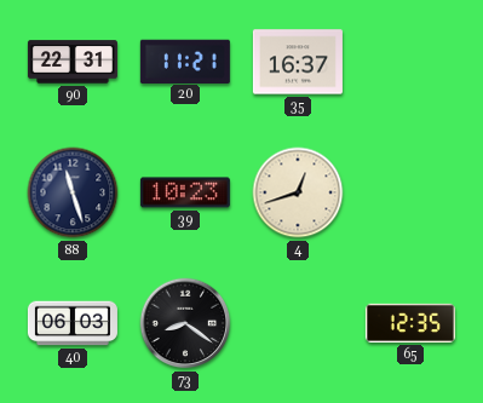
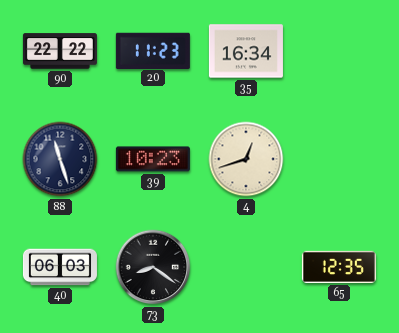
90: 22:31 -> 22:22
20: 11:21 -> 11:23
35: 16:37 -> 16:34
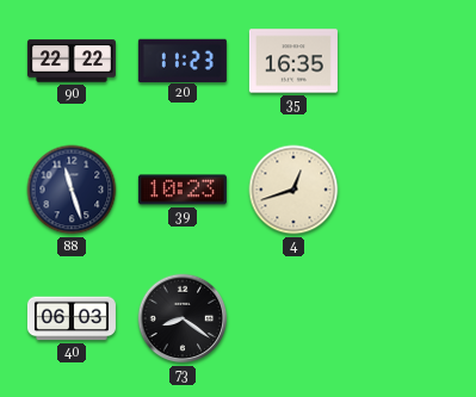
35: 16:34 -> 16:35
65: 12:35 -> none
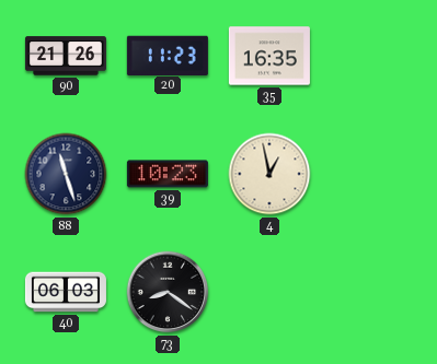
90: 22:22 -> 21:26
4: 12:42 -> 12:58
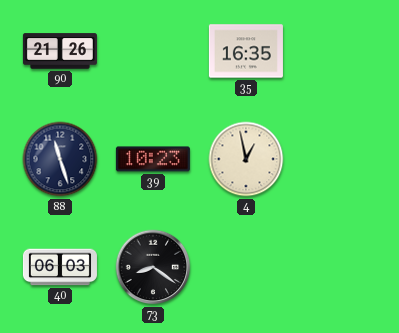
20: 11:23 -> none
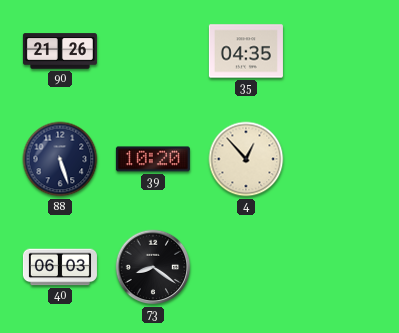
35: 16:35 -> 04:35
88: 11:27 -> 5:27
39: 10:23 -> 10:20
4: 12:58 -> 12:53
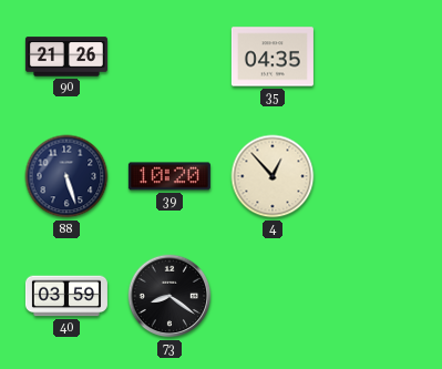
40: 06:03 -> 03:59
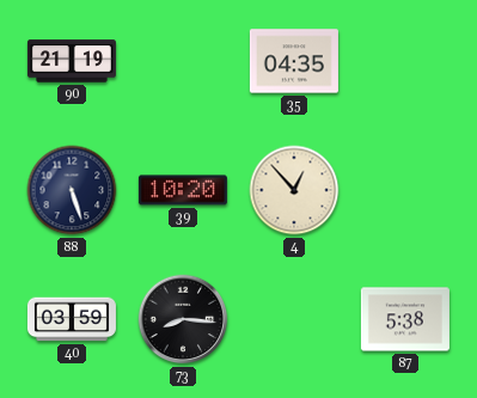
90: 21:26 -> 21:19
73: 8:21 -> 8:16
87: none -> 5:38
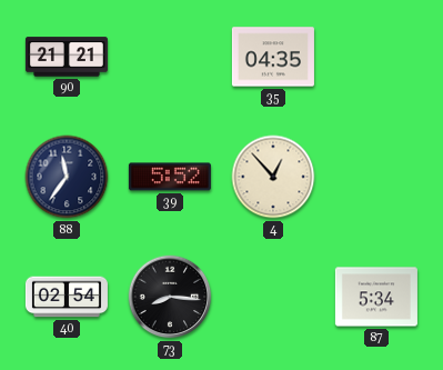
90: 21:19 -> 21:21
88: 5:27 -> 11:36
39: 10:20 -> 5:52
40: 03:59 -> 02:54
87: 5:38 -> 5:34
